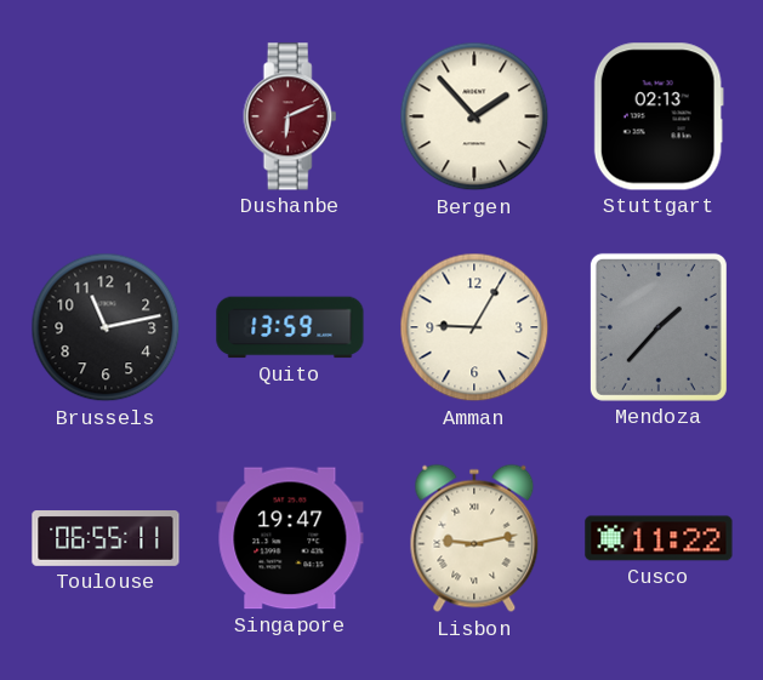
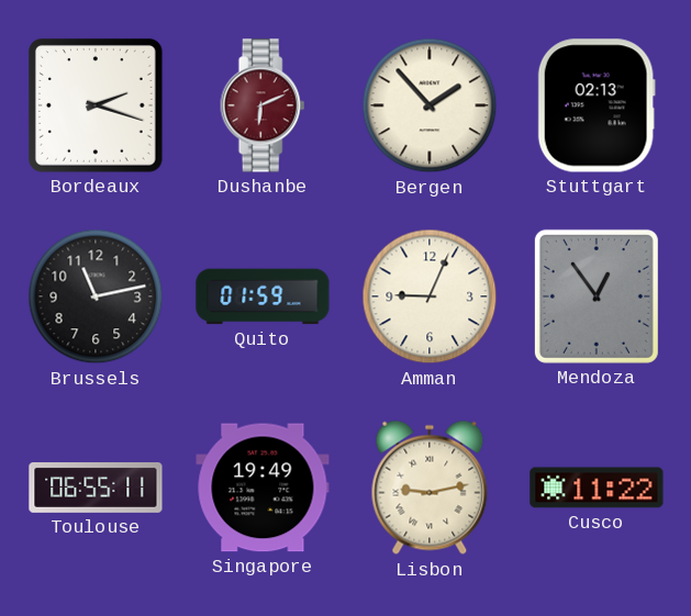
Bordeaux: none -> 2:18
Quito: 13:59 -> 01:59
Amman: 9:05 -> 9:04
Mendoza: 1:37 -> 12:54
Singapore: 19:47 -> 19:49
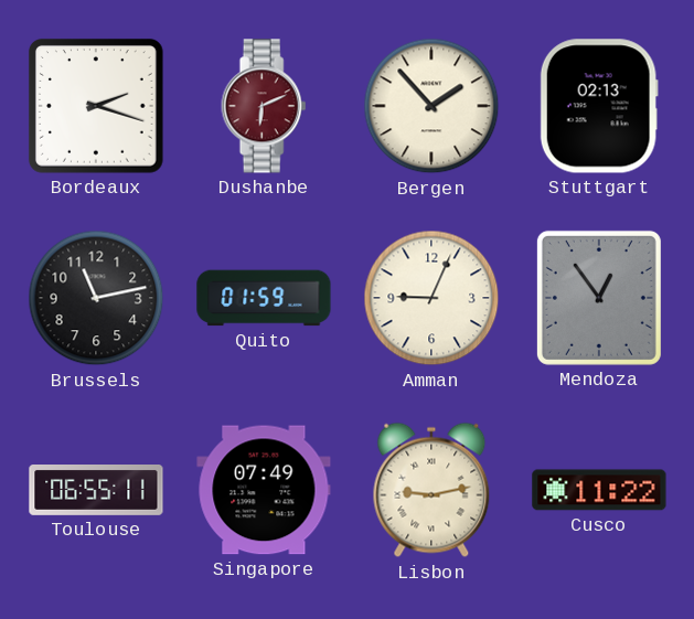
Singapore: 19:49 -> 07:49
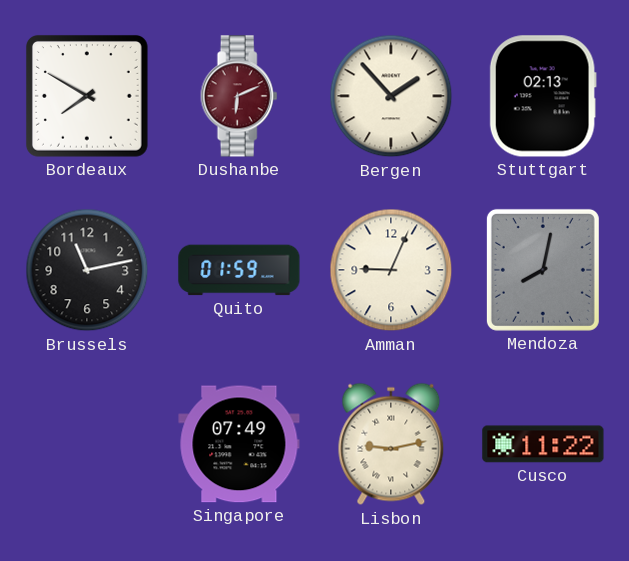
Bordeaux: 2:18 -> 7:50
Mendoza: 12:54 -> 8:02
Toulouse: 06:55 -> none
